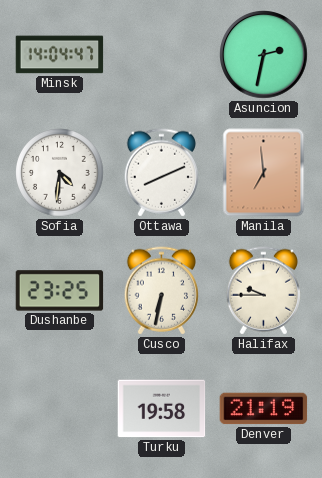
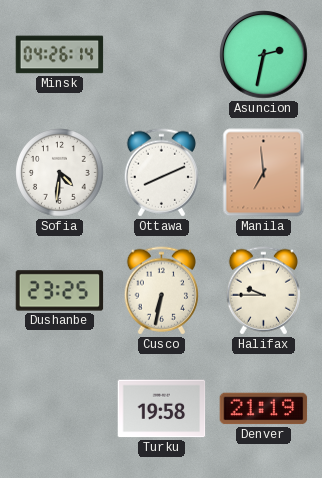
Minsk: 14:04 -> 04:26
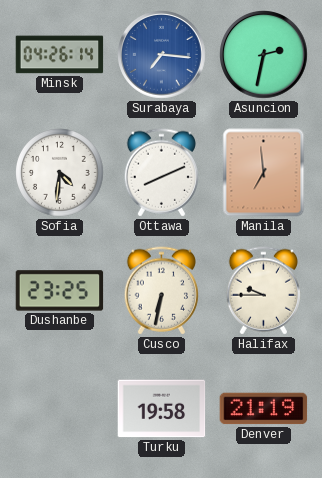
Surabaya: none -> 7:16
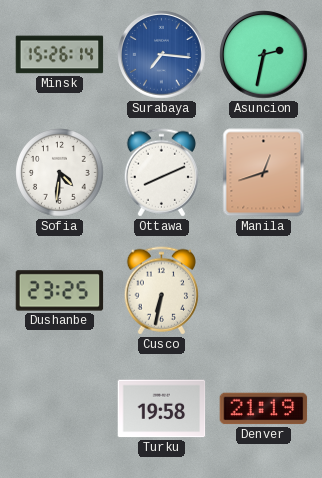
Minsk: 04:26 -> 15:26
Manila: 6:59 -> 12:42
Halifax: 9:45 -> none
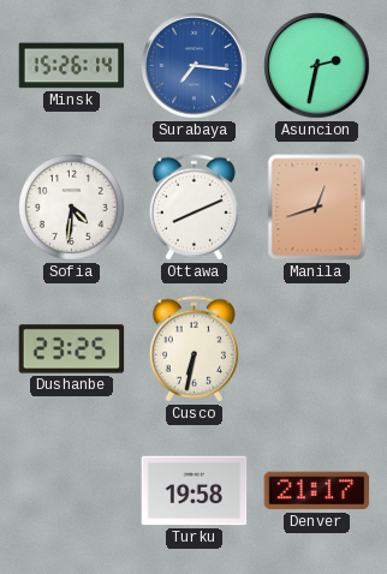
Denver: 21:19 -> 21:17
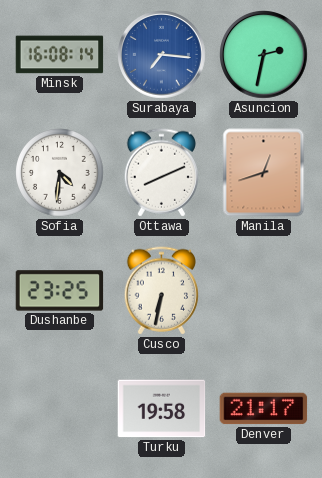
Minsk: 15:26 -> 16:08
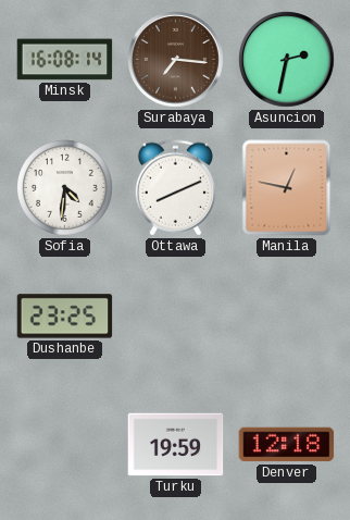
Surabaya dial: blue -> brown
Manila: 12:42 -> 12:47
Cusco: 6:32 -> none
Turku: 19:58 -> 19:59
Denver: 21:17 -> 12:18
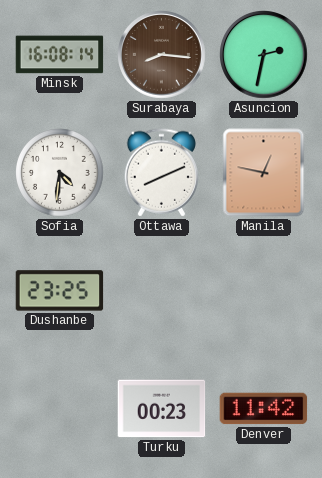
Surabaya: 7:16 -> 8:16
Turku: 19:59 -> 00:23
Denver: 12:18 -> 11:42
